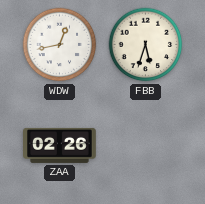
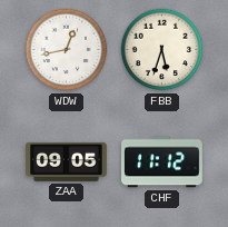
ZAA: 02:26 -> 09:05
CHF: none -> 11:12
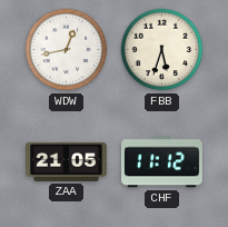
ZAA: 09:05 -> 21:05
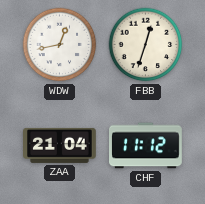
FBB: 5:33 -> 12:33
ZAA: 21:05 -> 21:04
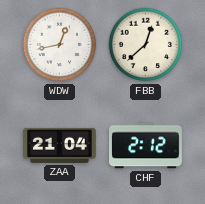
FBB: 12:33 -> 12:38
CHF: 11:12 -> 2:12
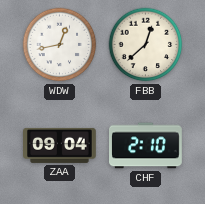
ZAA: 21:04 -> 09:04
CHF: 2:12 -> 2:10
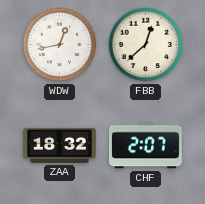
ZAA: 09:04 -> 18:32
CHF: 2:10 -> 2:07
